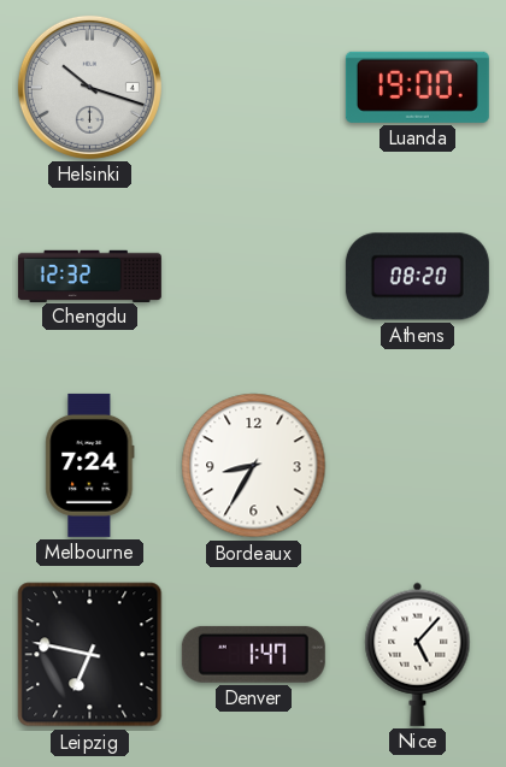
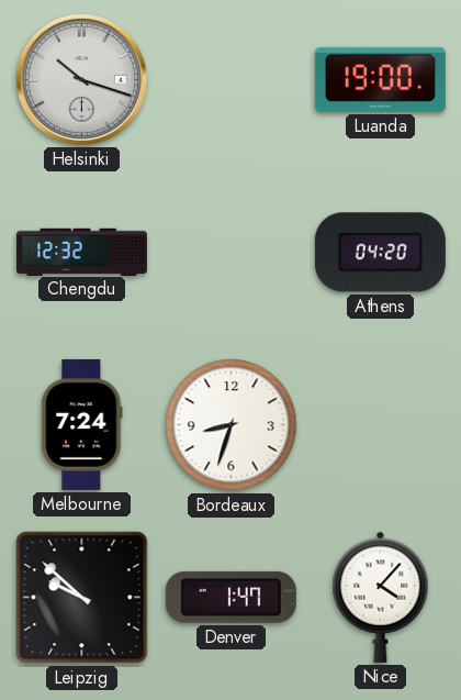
Athens: 08:20 -> 04:20
Bordeaux: 8:35 -> 8:33
Leipzig: 6:47 -> 9:52
Nice: 5:07 -> 4:07
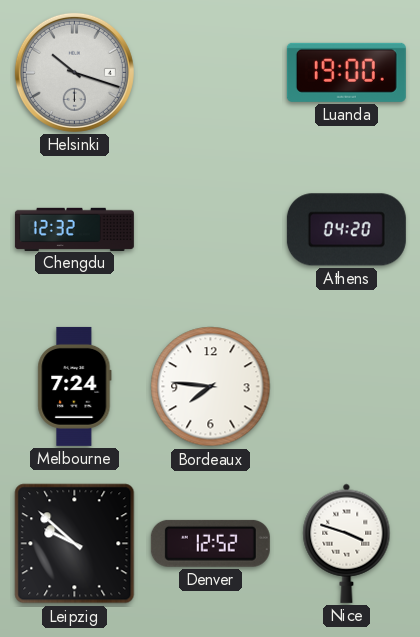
Bordeaux: 8:33 -> 7:46
Denver: 1:47 -> 12:52
Nice: 4:07 -> 3:48
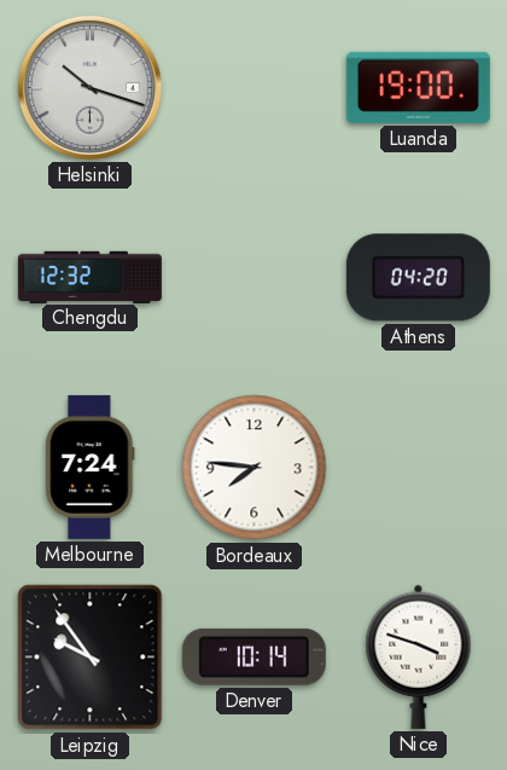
Leipzig: 9:52 -> 9:54
Denver: 12:52 -> 10:14
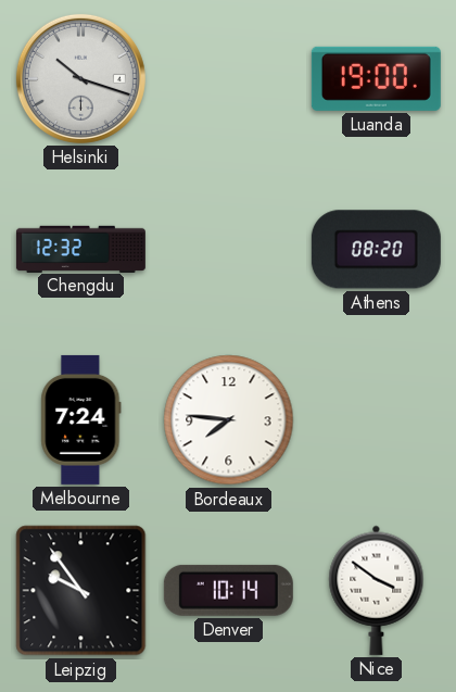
Athens: 04:20 -> 08:20
Nice: 3:48 -> 3:51
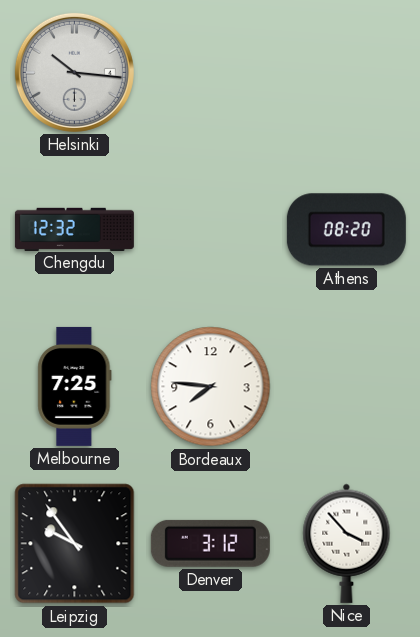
Helsinki: 10:18 -> 10:16
Luanda: 19:00 -> none
Melbourne: 7:24 -> 7:25
Denver: 10:14 -> 3:12
Nice: 3:51 -> 3:53
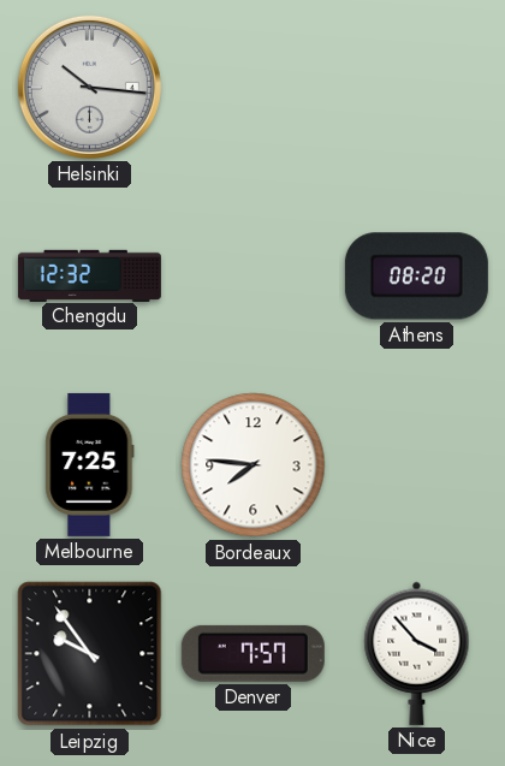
Denver: 3:12 -> 7:57
